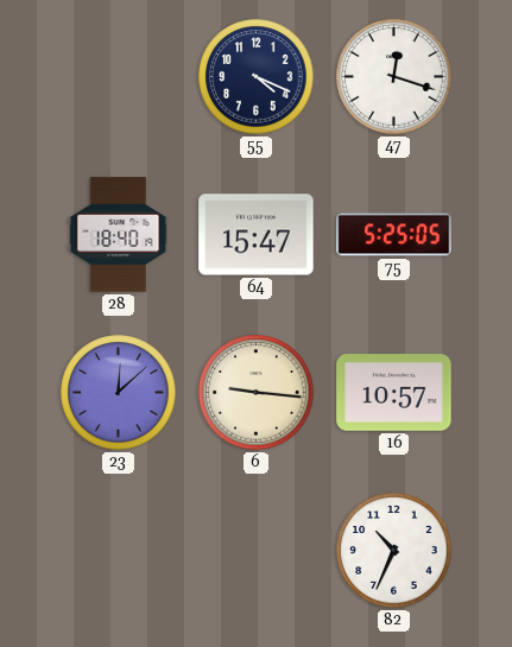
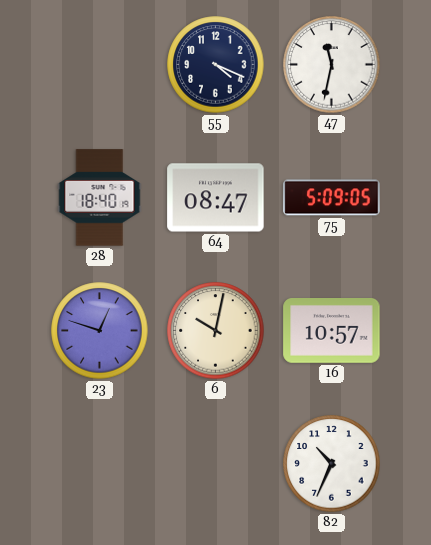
47: 12:18 -> 11:32
64: 15:47 -> 08:47
75: 5:25 -> 5:09
23: 12:08 -> 12:48
6: 9:16 -> 10:02
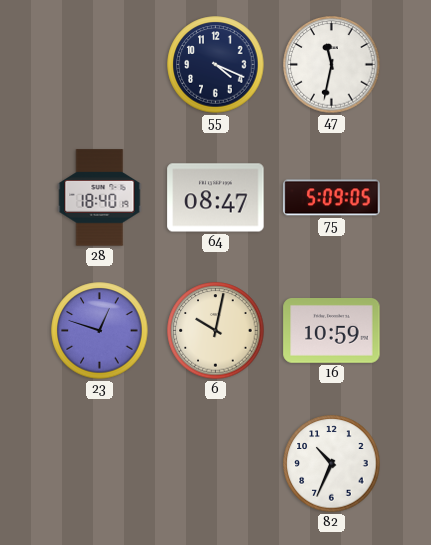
16: 10:57 -> 10:59
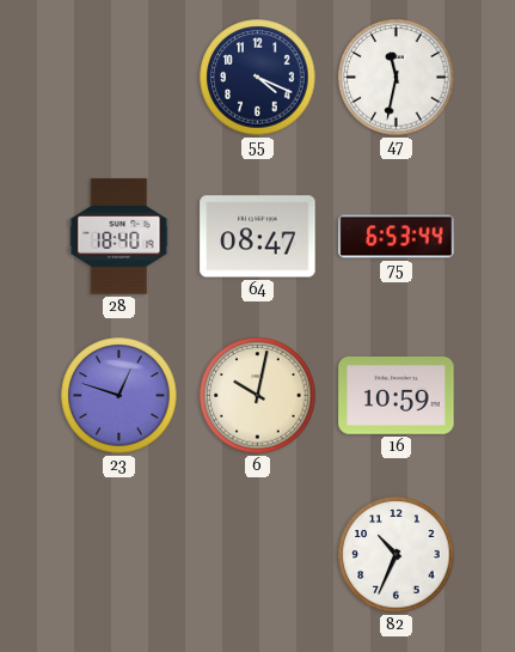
75: 5:09 -> 6:53
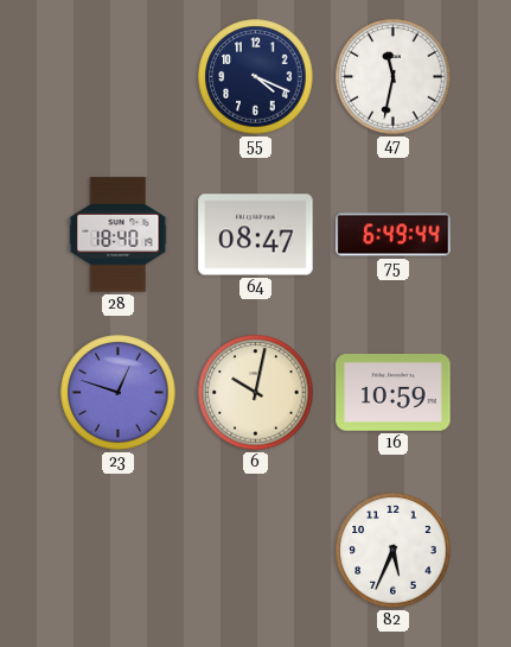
75: 6:53 -> 6:49
82: 10:34 -> 5:34
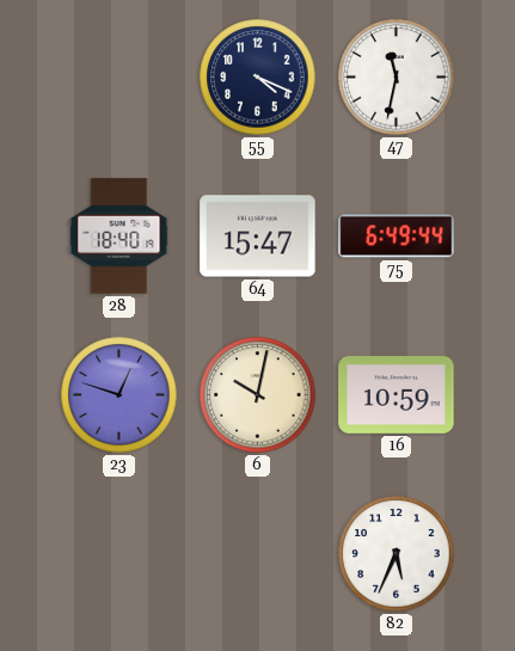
64: 08:47 -> 15:47
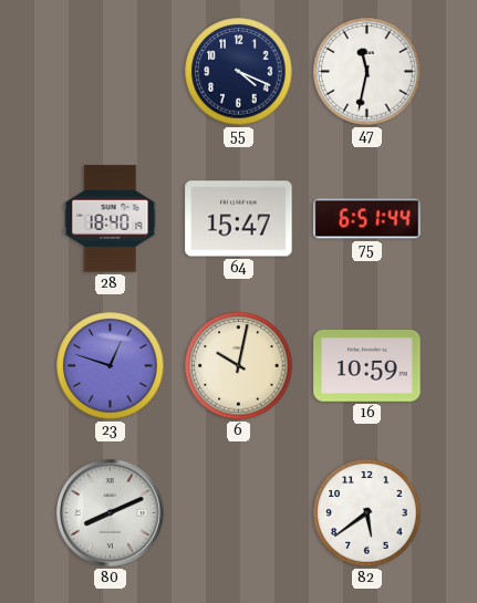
75: 6:49 -> 6:51
80: none -> 8:11
82: 5:34 -> 5:39
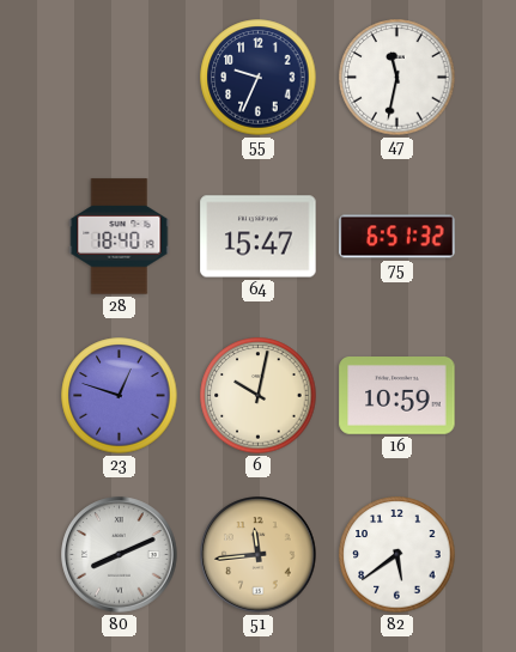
55: 4:19 -> 9:34
75: 6:51:44 -> 6:51:32
51: none -> 11:44
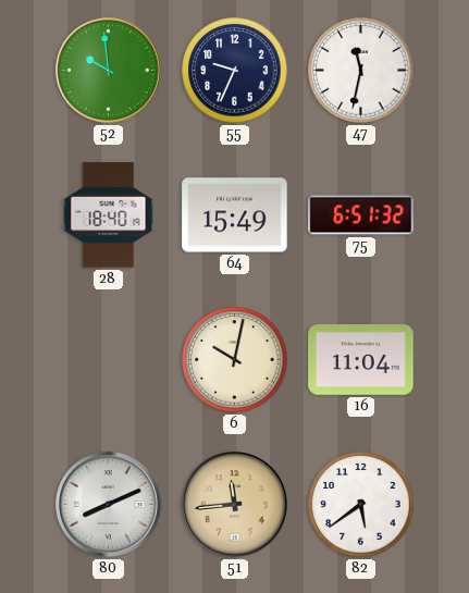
52: none -> 9:59
64: 15:47 -> 15:49
23: 12:48 -> none
16: 10:59 -> 11:04
